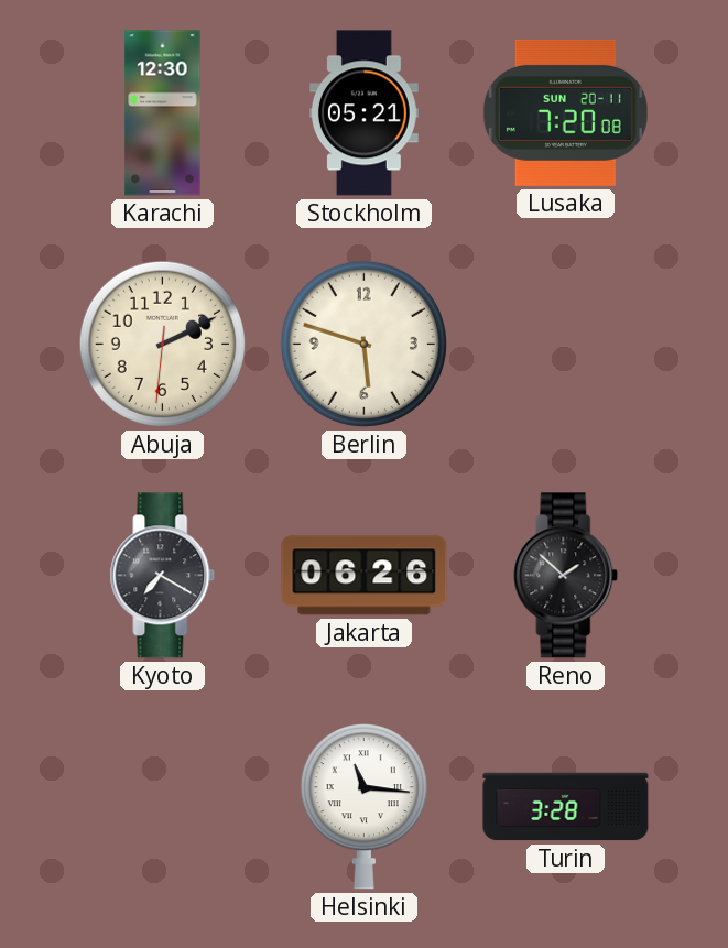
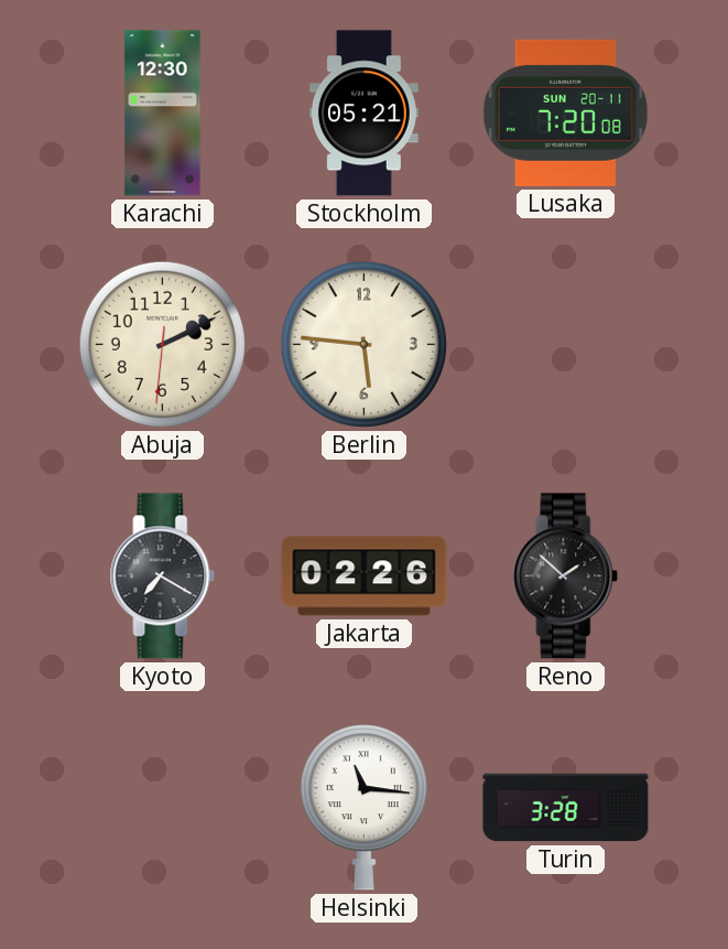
Berlin: 5:48 -> 5:46
Jakarta: 06:26 -> 02:26
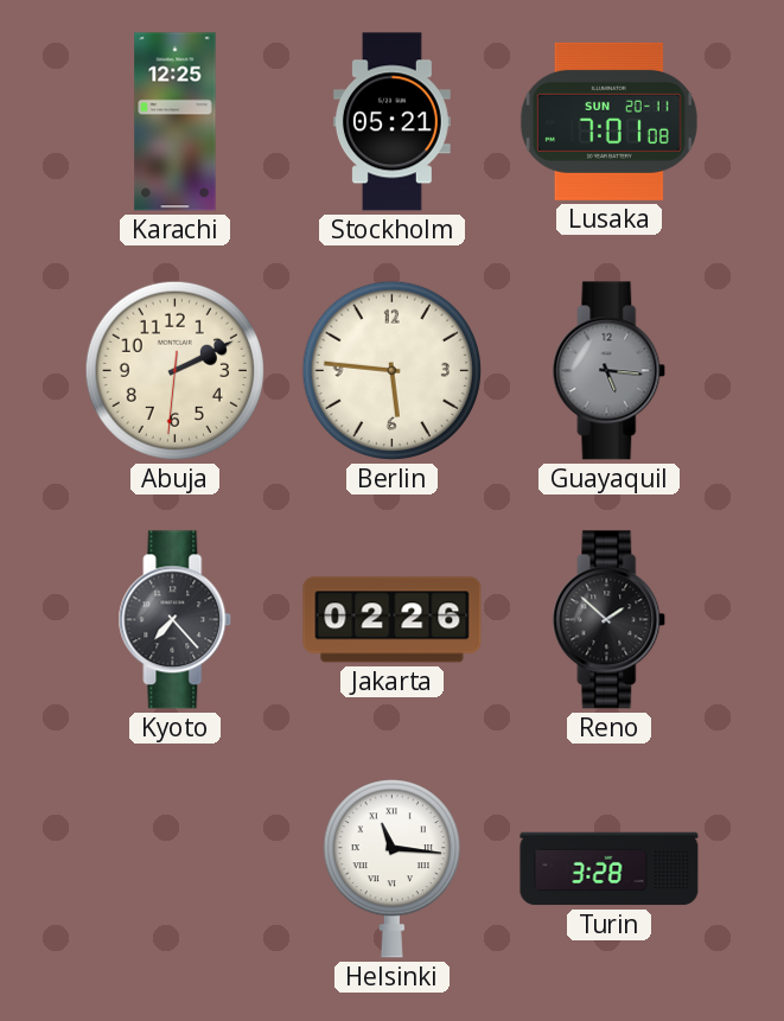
Karachi: 12:30 -> 12:25
Lusaka: 7:20 -> 7:01
Guayaquil: none -> 5:16
Kyoto: 7:20 -> 7:23
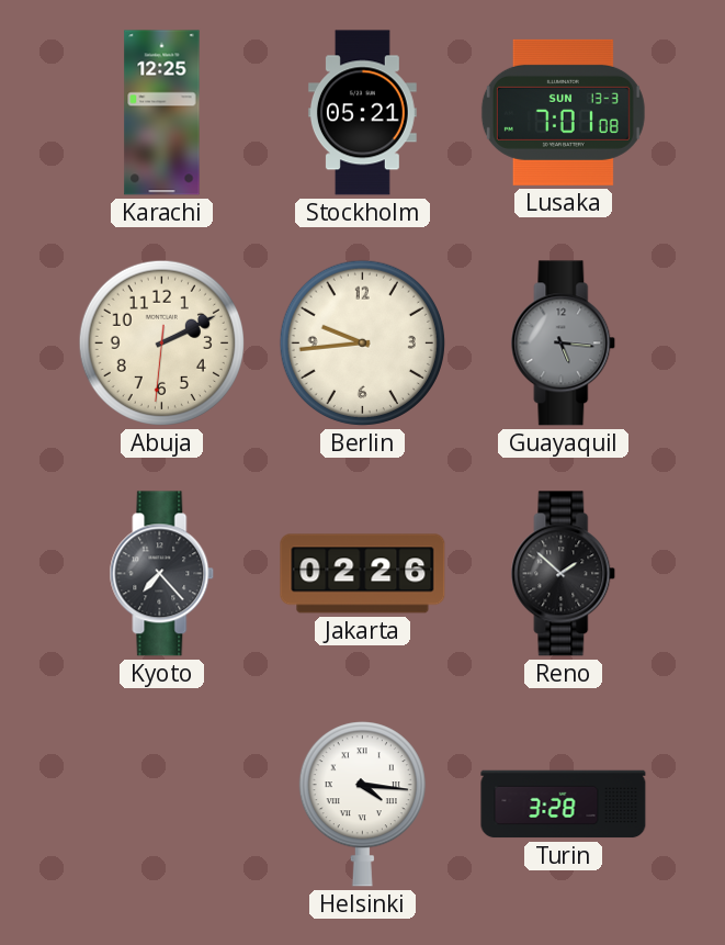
Lusaka date: SUN 20-11 -> SUN 13-3
Berlin: 5:46 -> 9:44
Helsinki: 11:16 -> 4:16
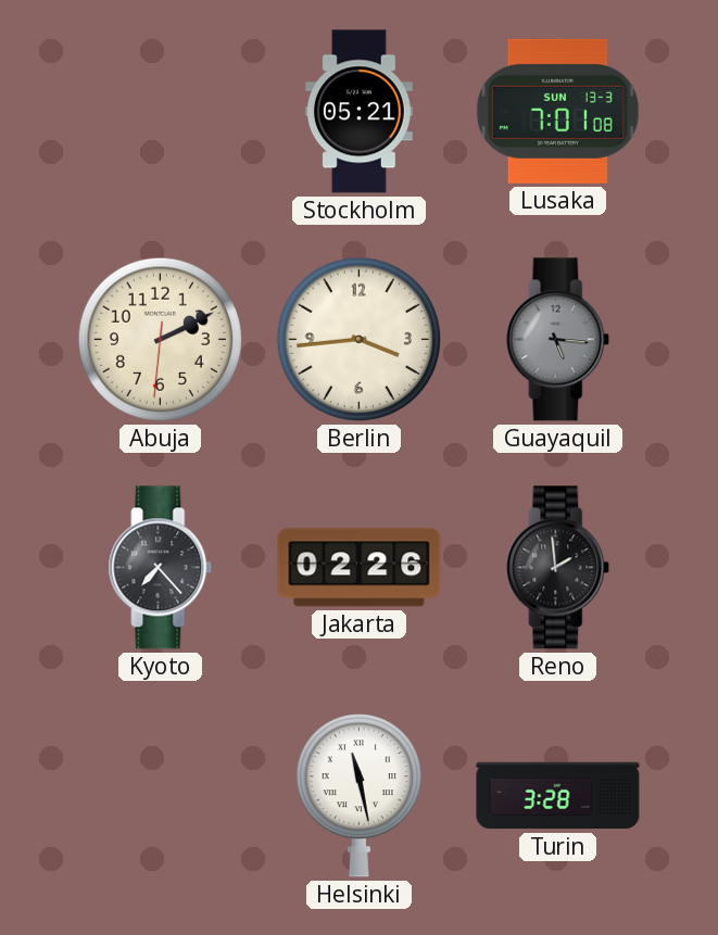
Karachi: 12:25 -> none
Berlin: 9:44 -> 3:44
Reno: 1:52 -> 1:59
Helsinki: 4:16 -> 11:28
